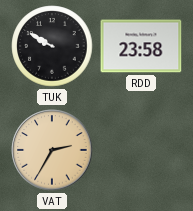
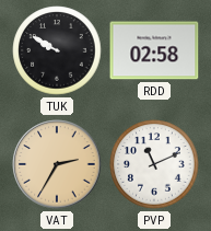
RDD: 23:58 -> 02:58
PVP: none -> 11:11
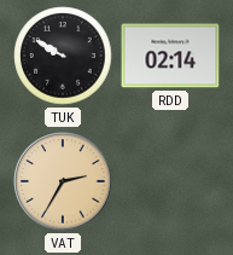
RDD: 02:58 -> 02:14
PVP: 11:11 -> none
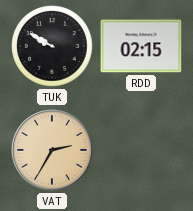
RDD: 02:14 -> 02:15
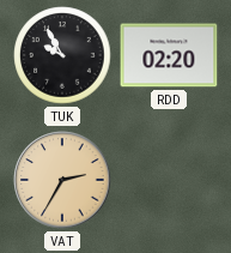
TUK: 9:50 -> 9:55
RDD: 02:15 -> 02:20
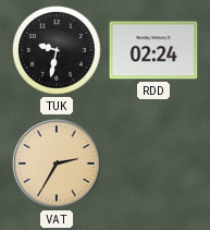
TUK: 9:55 -> 9:32
RDD: 02:20 -> 02:24
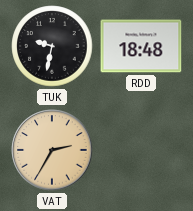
RDD: 02:24 -> 18:48
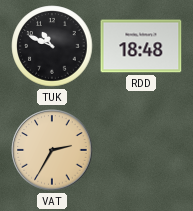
TUK: 9:32 -> 10:49
